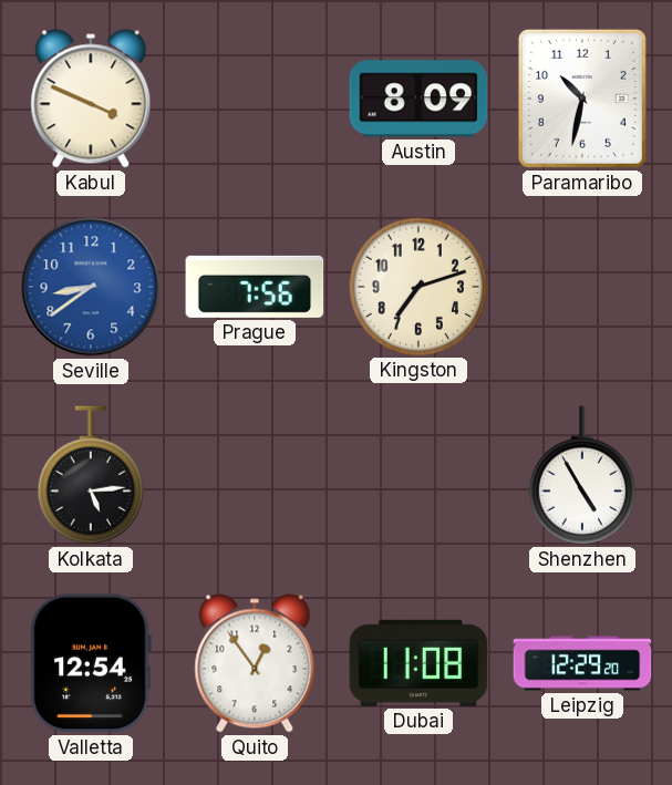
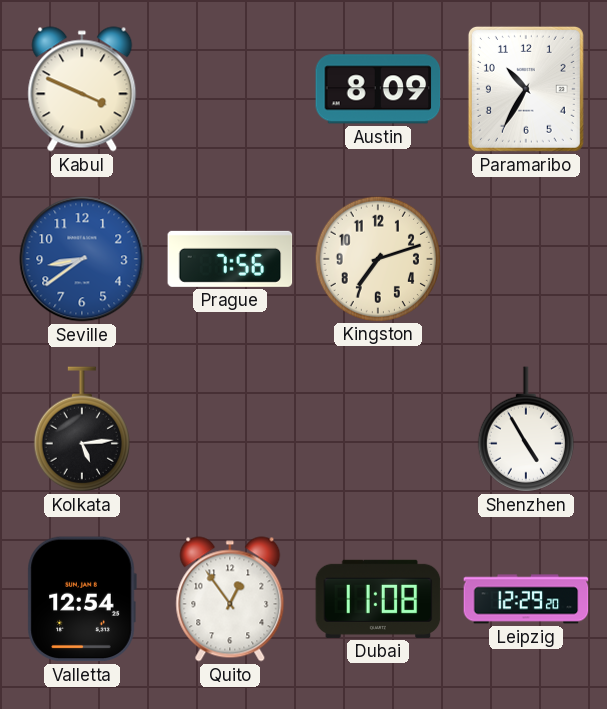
Paramaribo: 10:32 -> 10:35
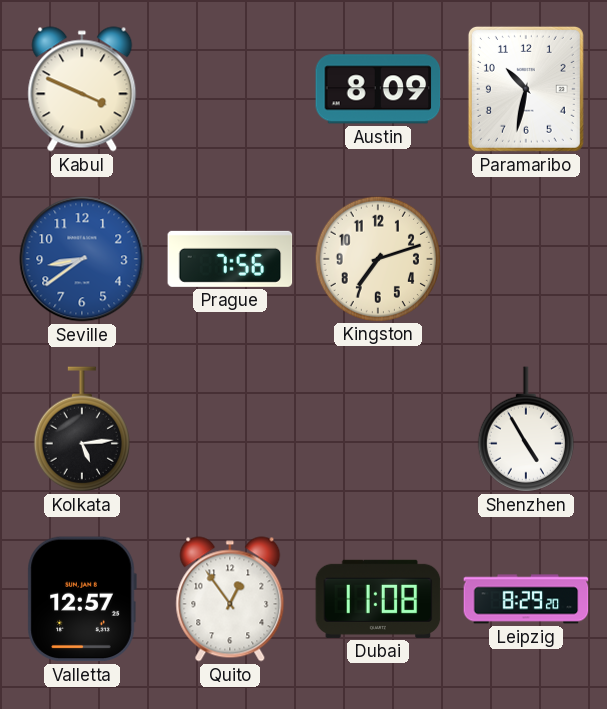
Paramaribo: 10:35 -> 10:32
Valletta: 12:54 -> 12:57
Leipzig: 12:29 -> 8:29
